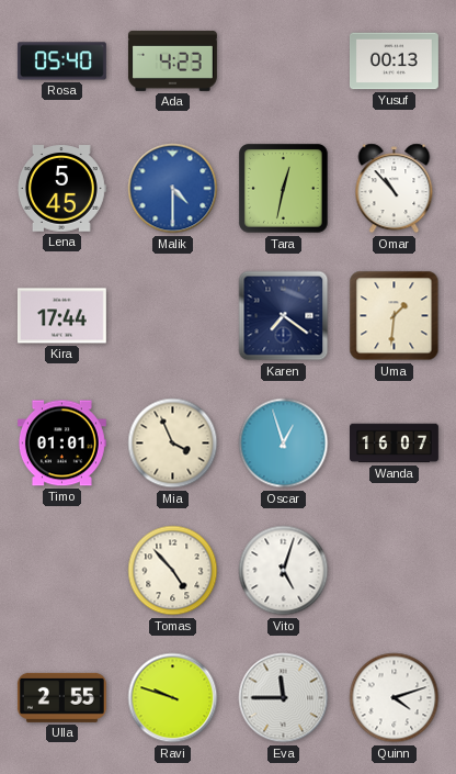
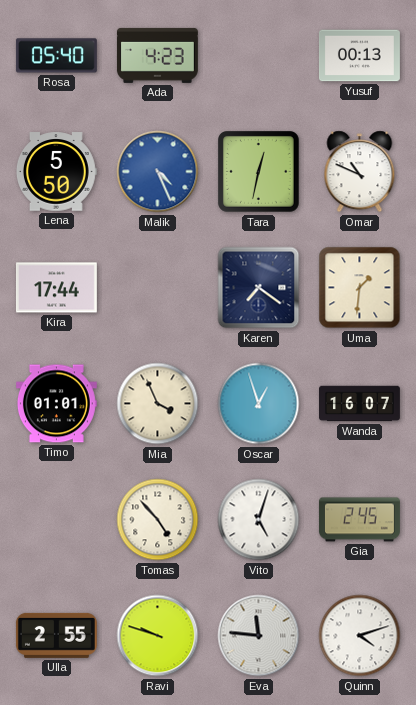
Lena: 5:45 -> 5:50
Malik: 4:30 -> 4:26
Omar: 10:53 -> 10:49
Gia: none -> 2:45
Eva: 11:45 -> 11:46
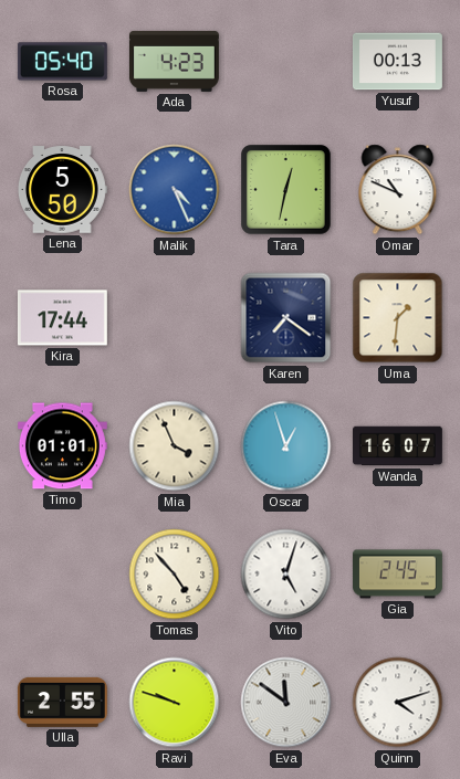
Eva: 11:46 -> 11:51
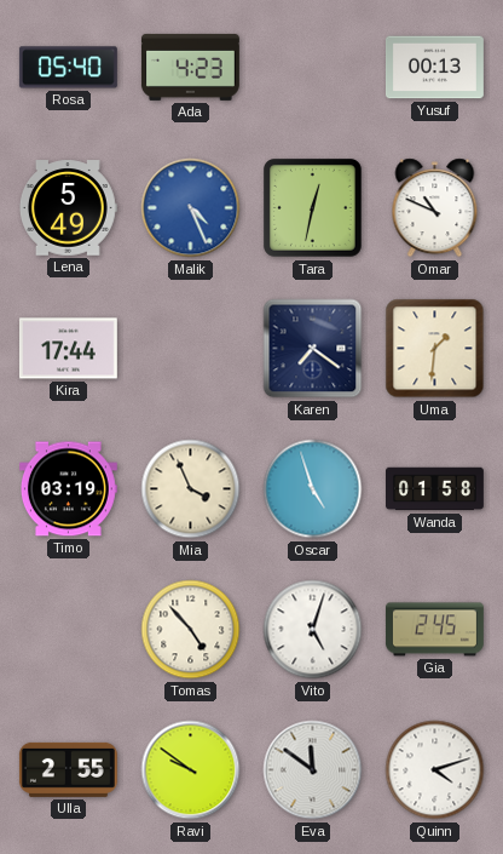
Lena: 5:50 -> 5:49
Timo: 01:01 -> 03:19
Oscar: 12:57 -> 4:57
Wanda: 16:07 -> 01:58
Ravi: 9:48 -> 9:51
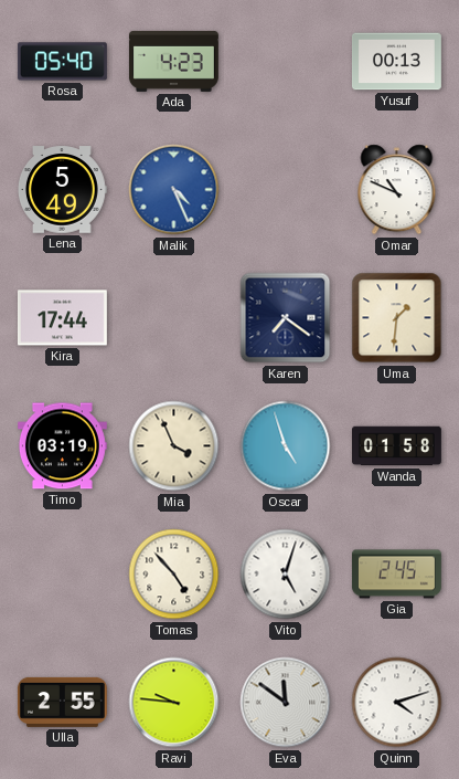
Tara: 12:32 -> none
Ravi: 9:51 -> 9:46
